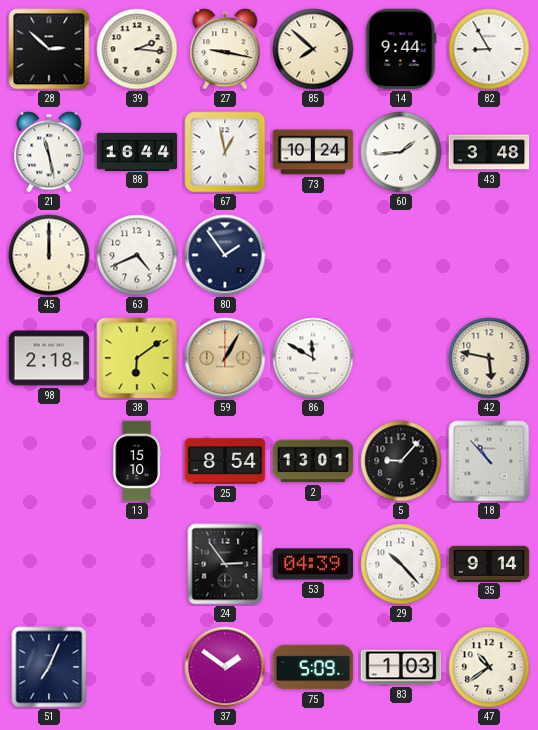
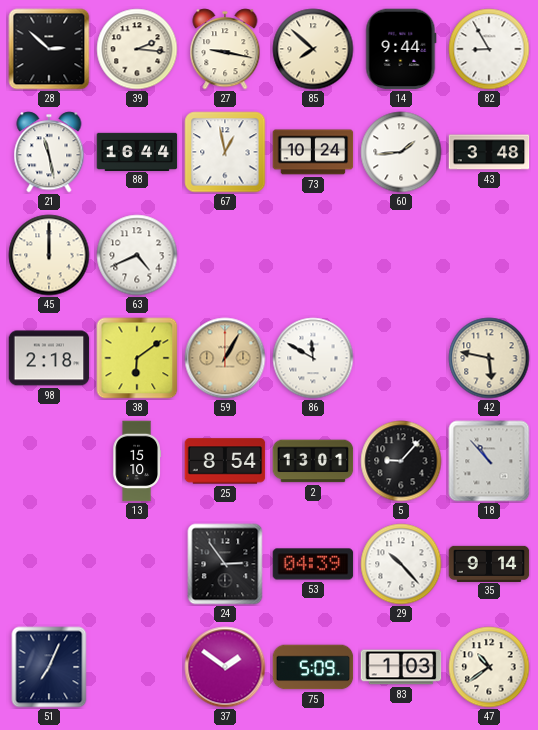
80: 1:54 -> none
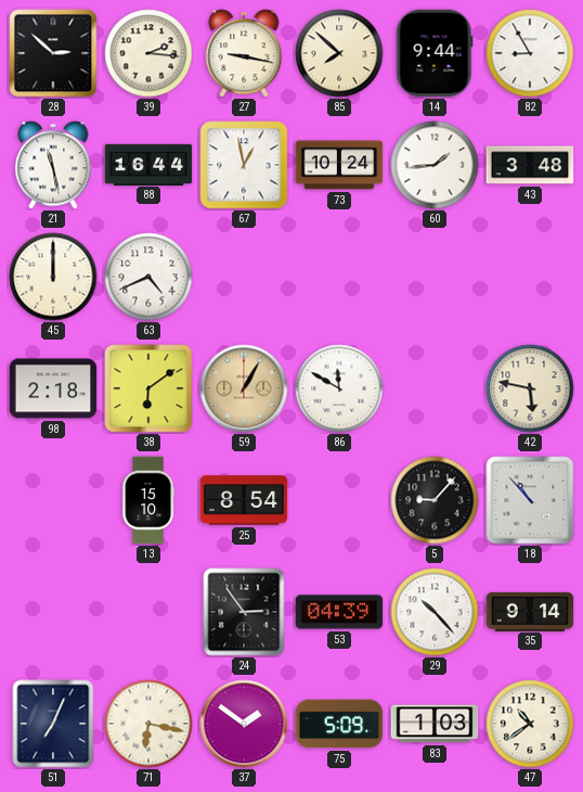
2: 13:01 -> none
71: none -> 6:17
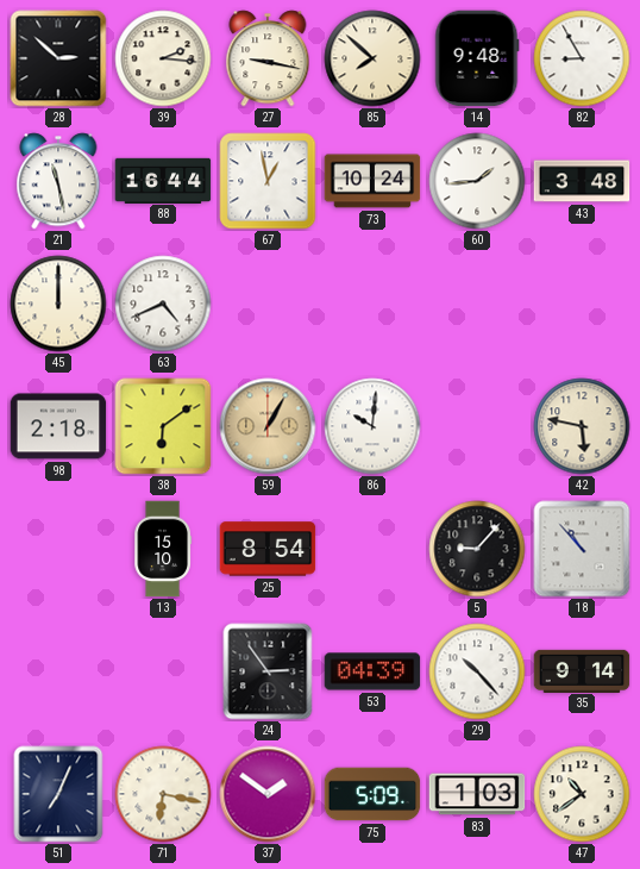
14: 9:44 -> 9:48
86: 11:50 -> 10:01
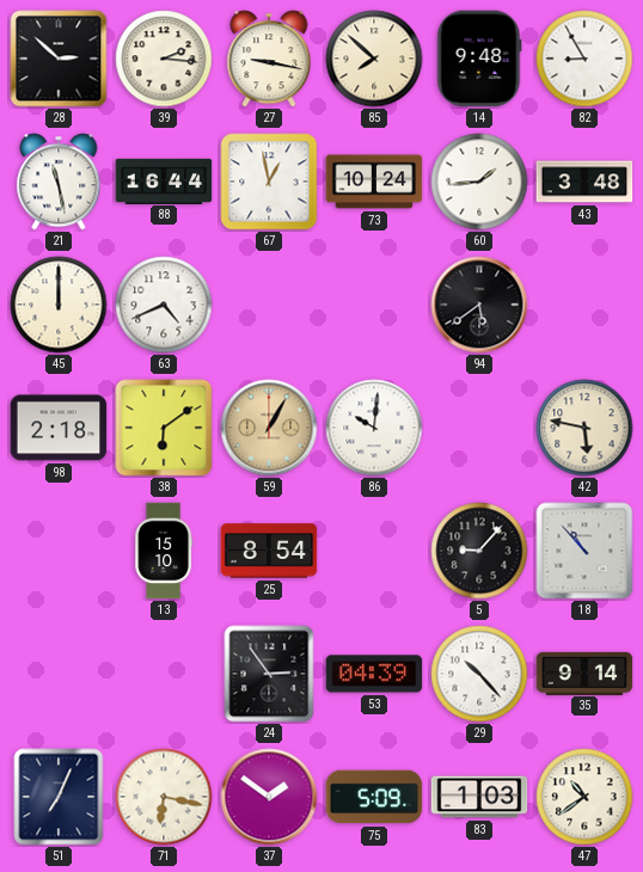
94: none -> 5:39
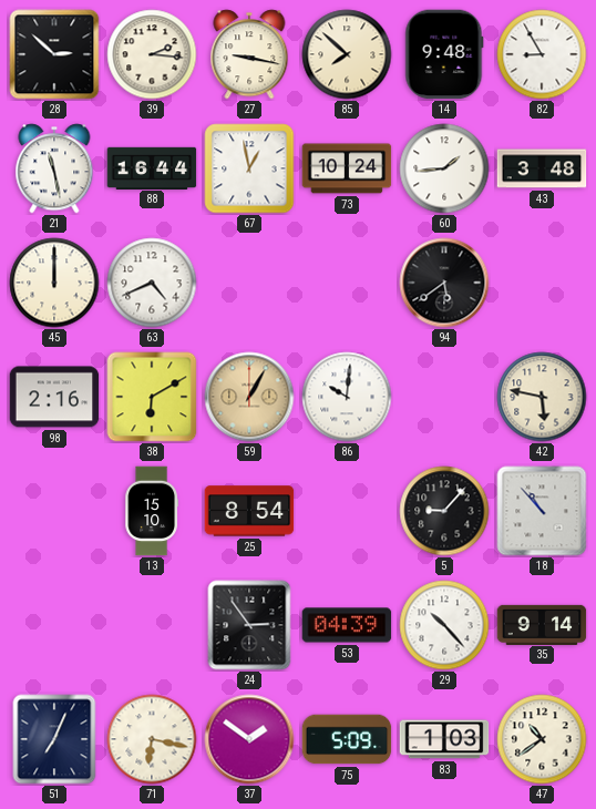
98: 2:18 -> 2:16
38: 6:09 -> 6:10
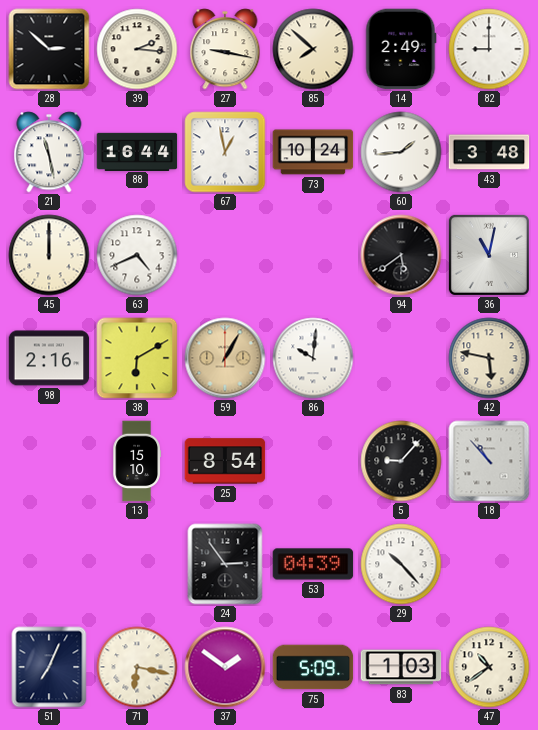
14: 9:48 -> 2:49
82: 8:55 -> 9:00
36: none -> 11:02
35: 9:14 -> none
